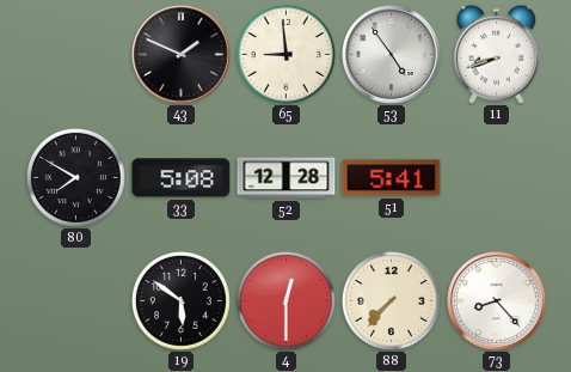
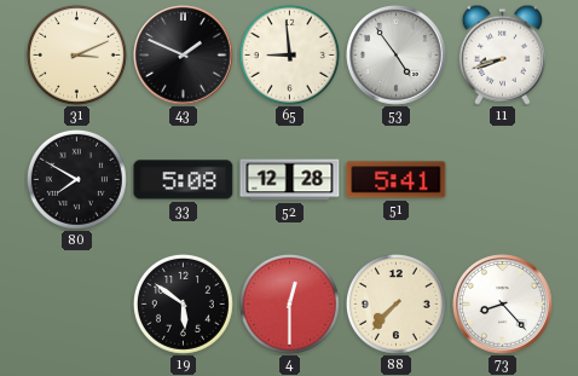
31: none -> 3:11
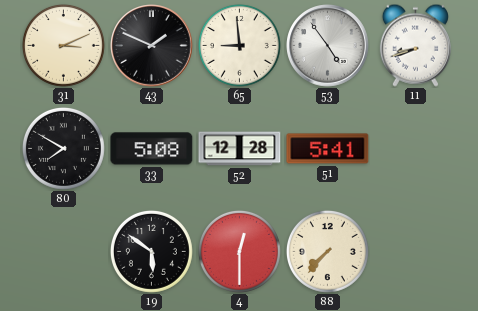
73: 8:23 -> none
